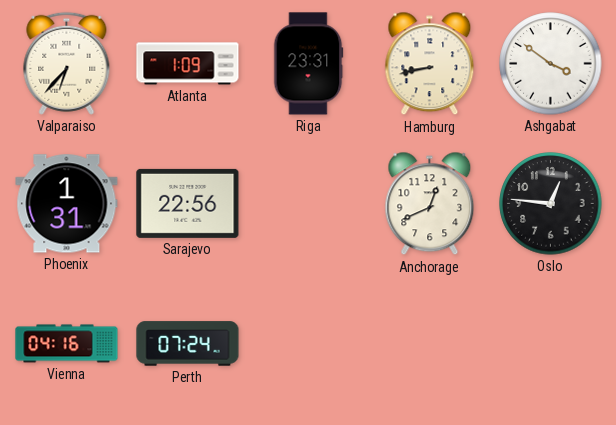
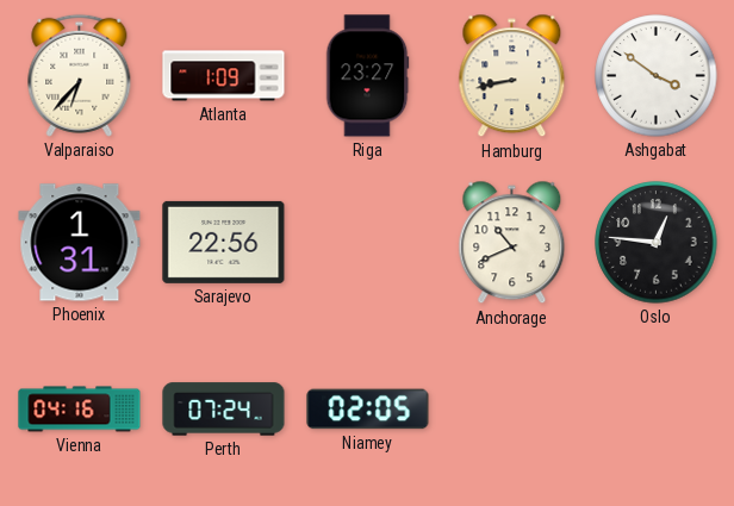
Riga: 23:31 -> 23:27
Anchorage: 12:41 -> 10:41
Niamey: none -> 02:05
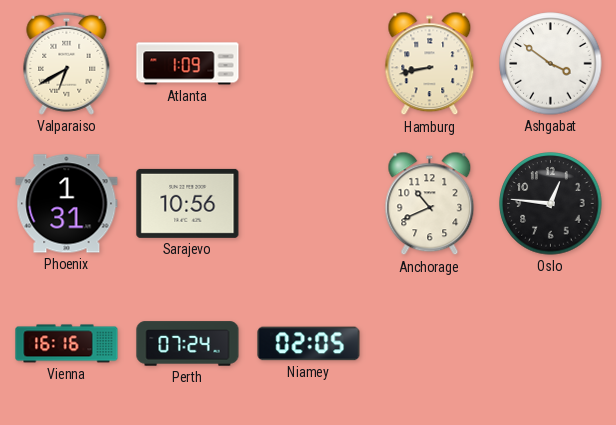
Valparaiso: 6:37 -> 6:40
Riga: 23:27 -> none
Sarajevo: 22:56 -> 10:56
Vienna: 04:16 -> 16:16
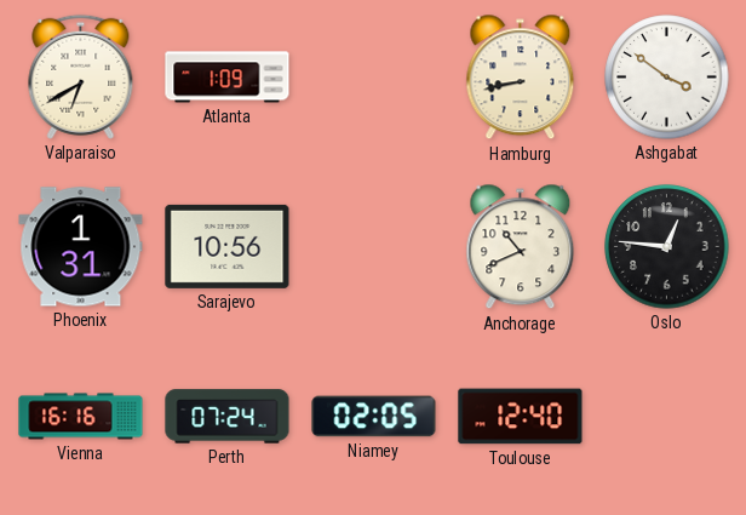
Toulouse: none -> 12:40
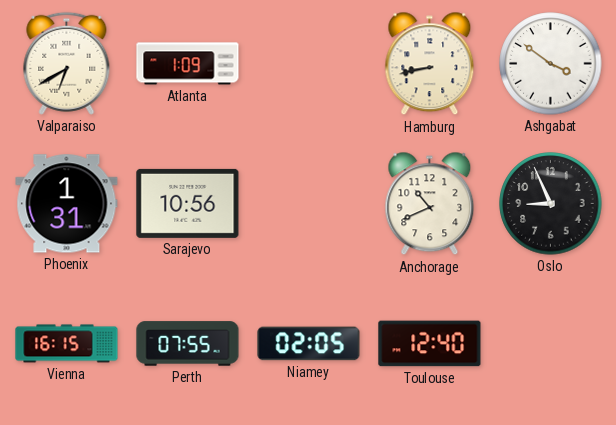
Oslo: 12:46 -> 8:56
Vienna: 16:16 -> 16:15
Perth: 07:24 -> 07:55
